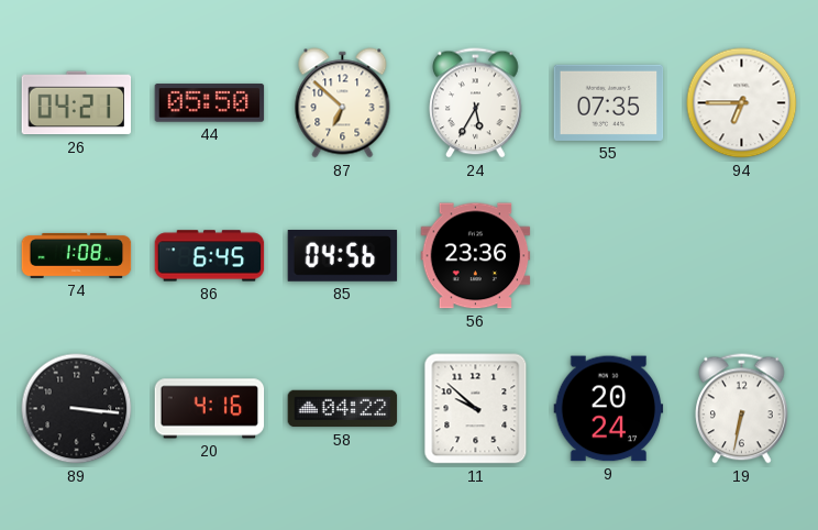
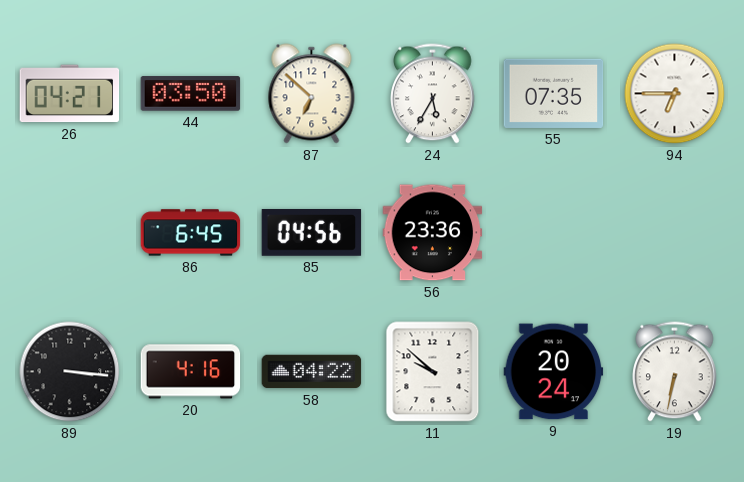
44: 05:50 -> 03:50
74: 1:08 -> none
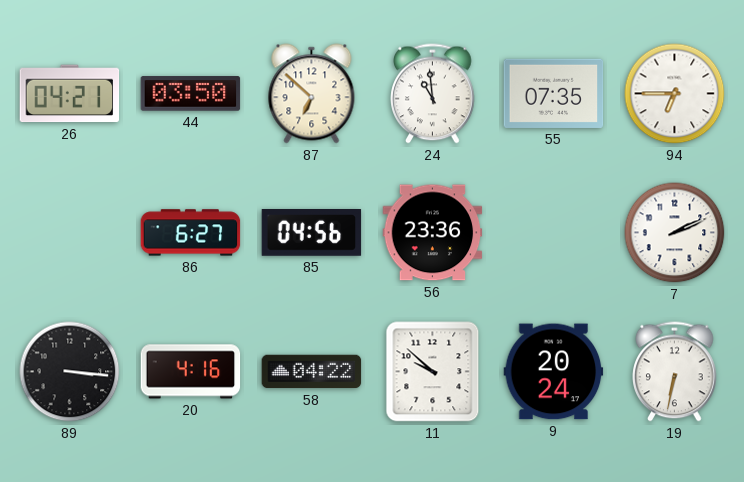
24: 5:35 -> 10:59
86: 6:45 -> 6:27
7: none -> 2:11
